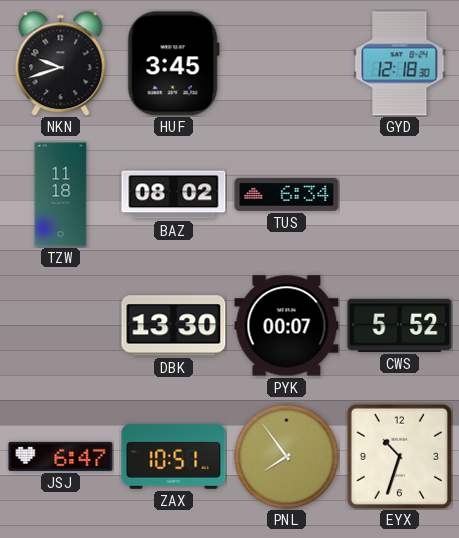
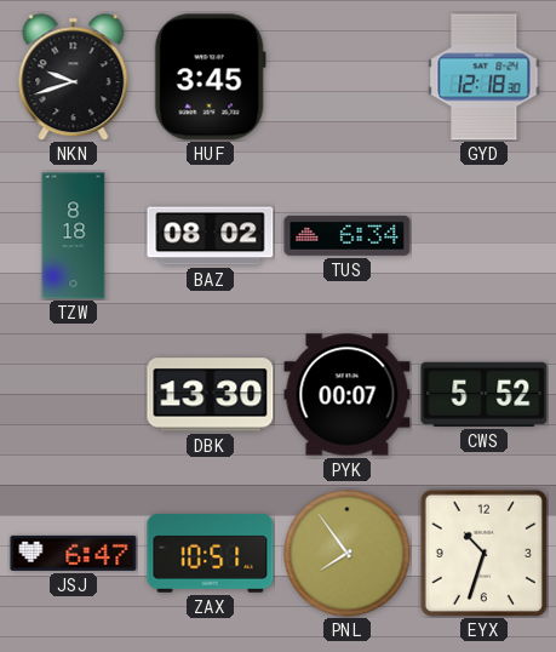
TZW: 11:18 -> 8:18
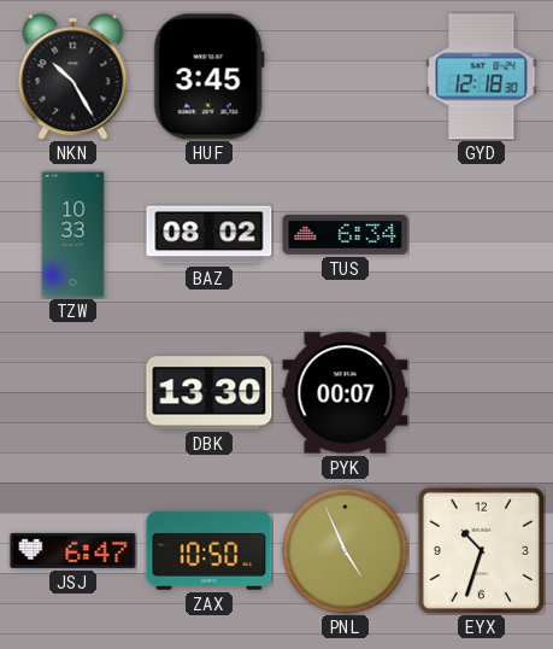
NKN: 9:42 -> 10:25
TZW: 8:18 -> 10:33
CWS: 5:52 -> none
ZAX: 10:51 -> 10:50
PNL: 7:54 -> 4:56
